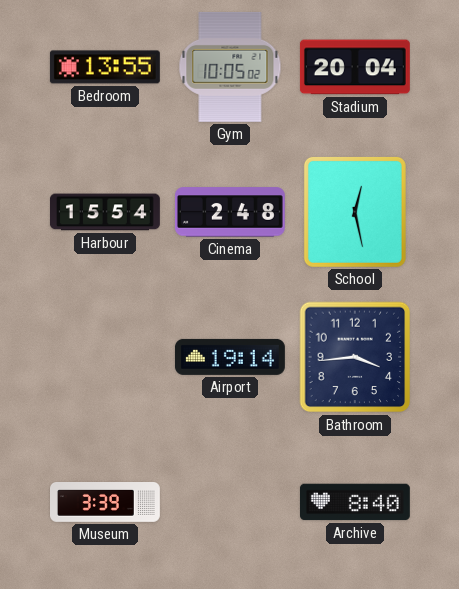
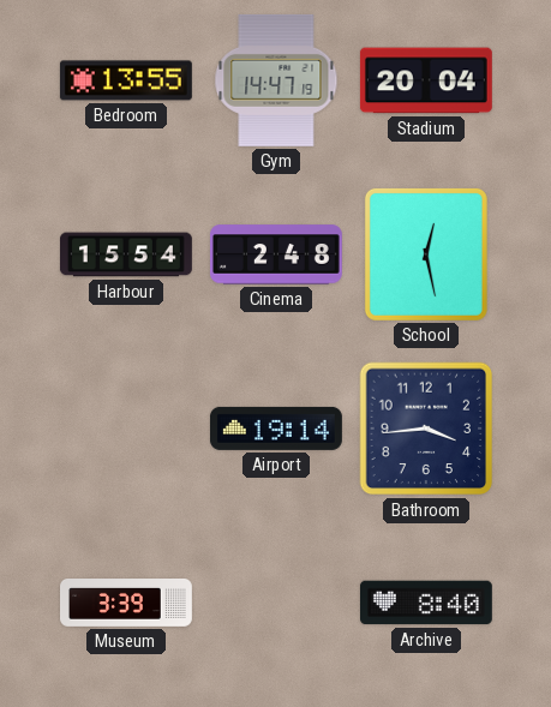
Gym: 10:05 -> 14:47
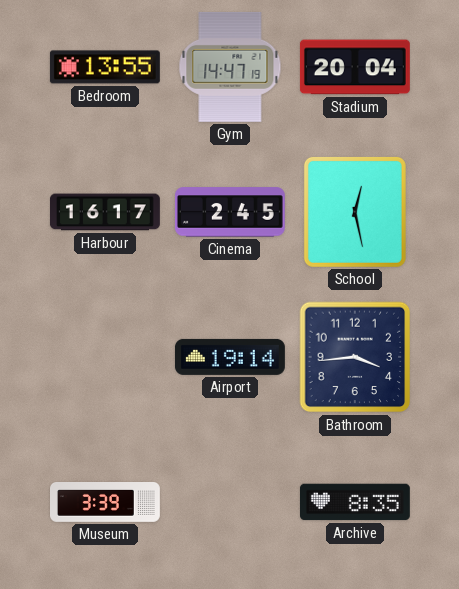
Harbour: 15:54 -> 16:17
Cinema: 2:48 -> 2:45
Archive: 8:40 -> 8:35
